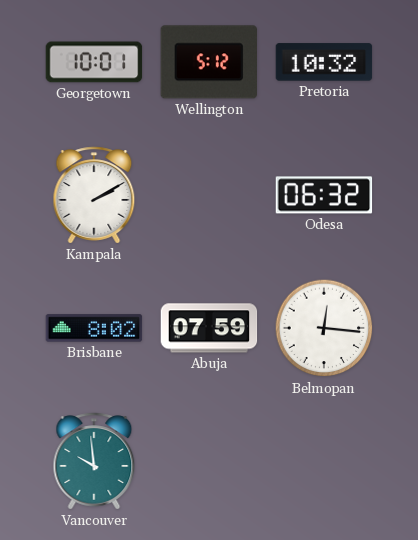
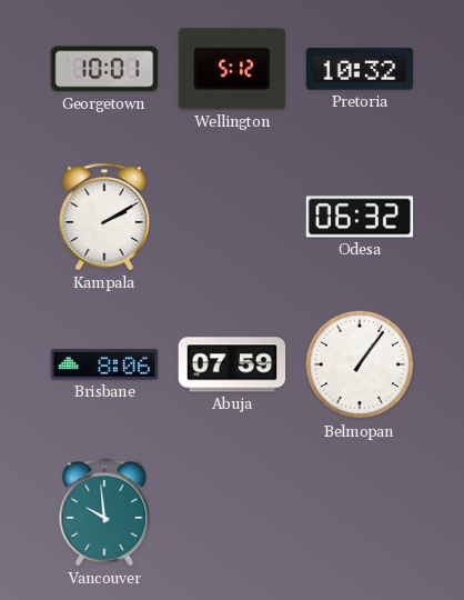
Brisbane: 8:02 -> 8:06
Belmopan: 12:16 -> 1:06
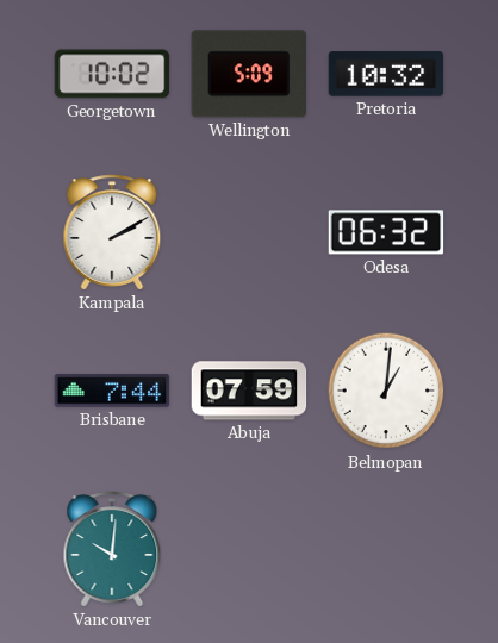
Georgetown: 10:01 -> 10:02
Wellington: 5:12 -> 5:09
Brisbane: 8:06 -> 7:44
Belmopan: 1:06 -> 1:01
Vancouver: 9:59 -> 10:01
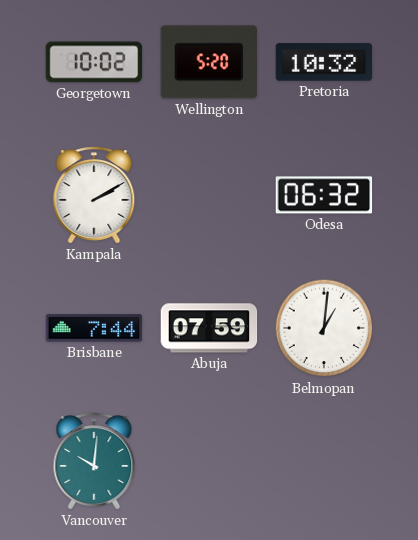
Wellington: 5:09 -> 5:20
